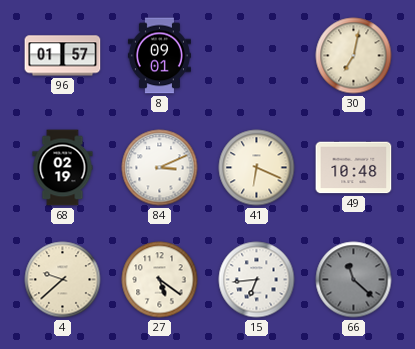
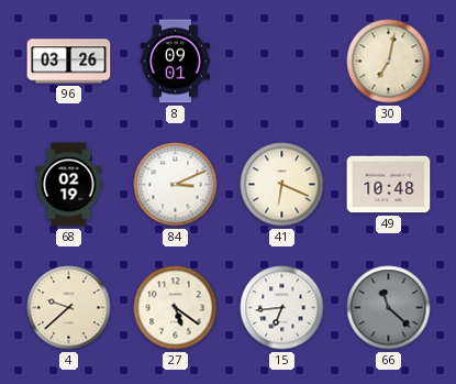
96: 01:57 -> 03:26
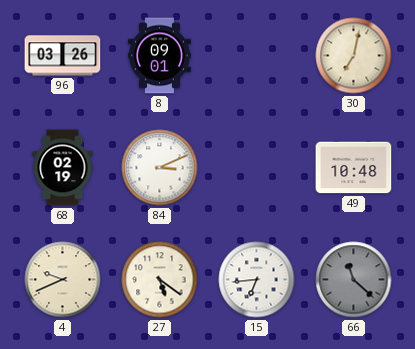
41: 6:19 -> none
4: 9:38 -> 9:41
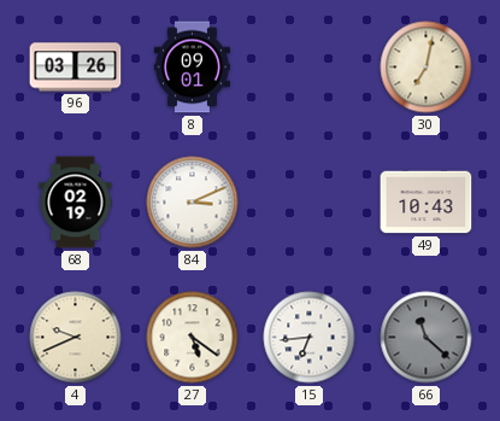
49: 10:48 -> 10:43
